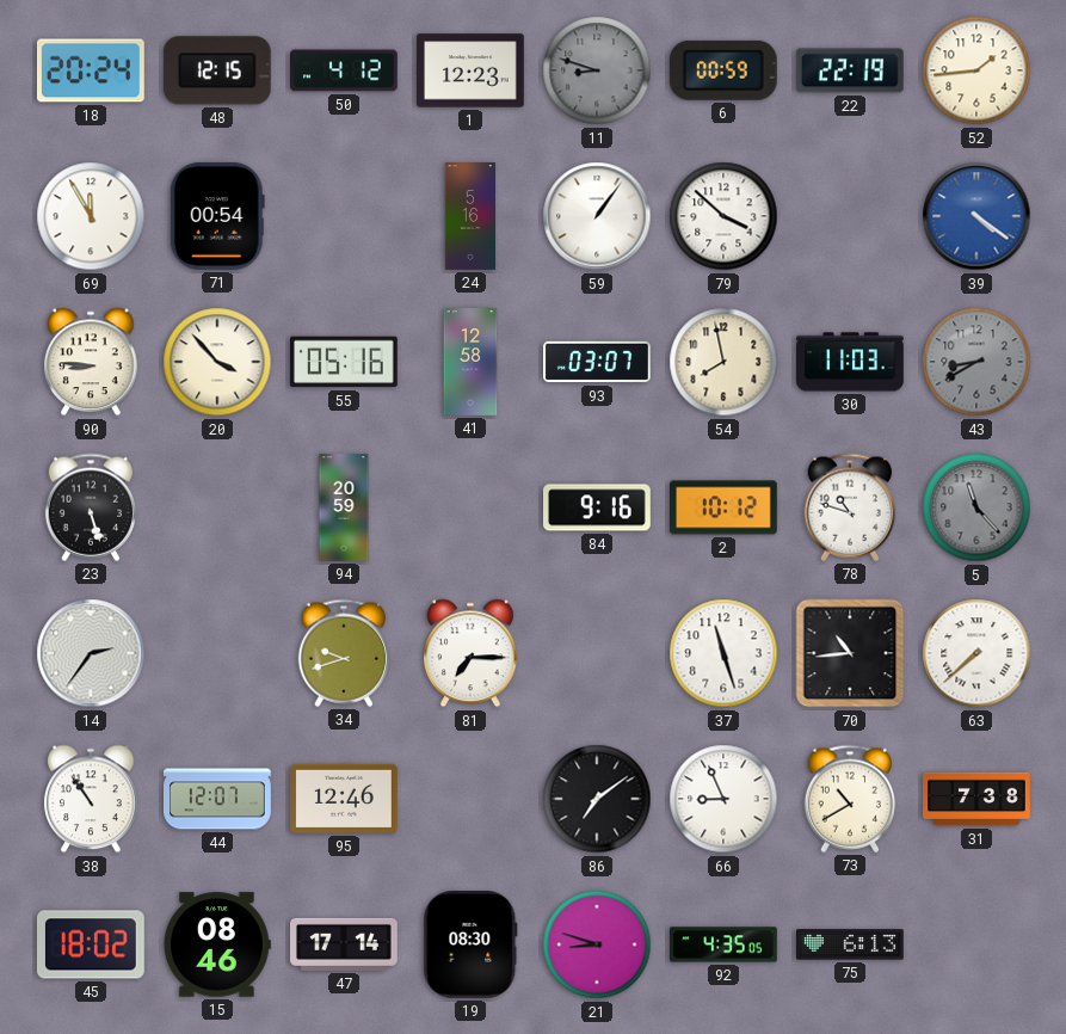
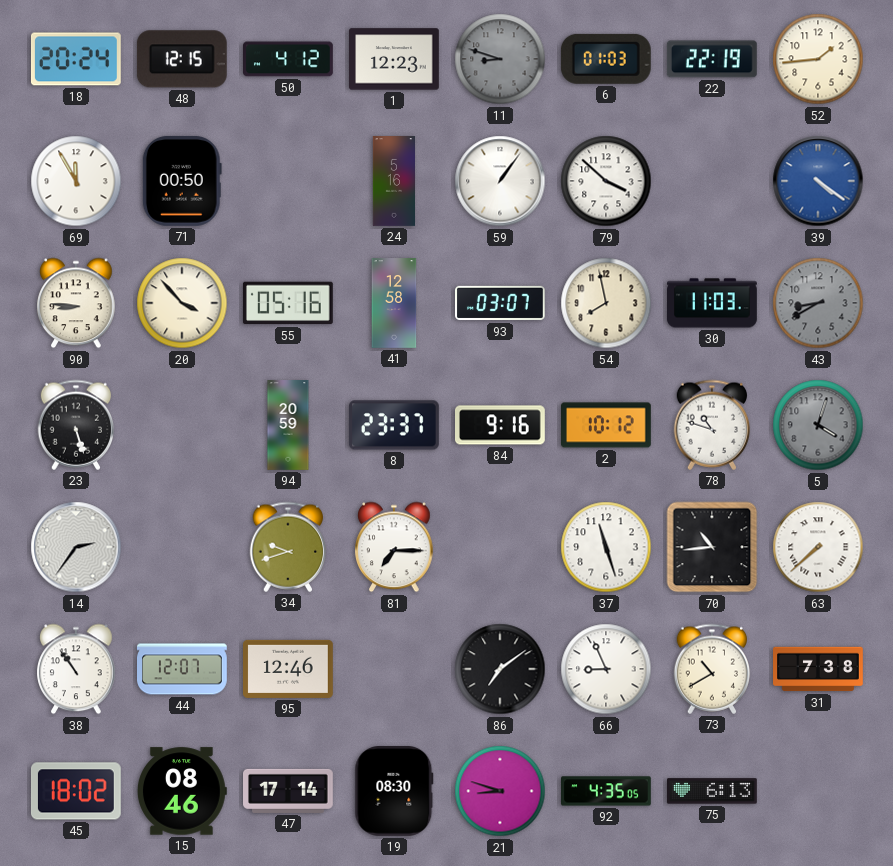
6: 00:59 -> 01:03
71: 00:54 -> 00:50
8: none -> 23:37
5: 11:23 -> 4:03
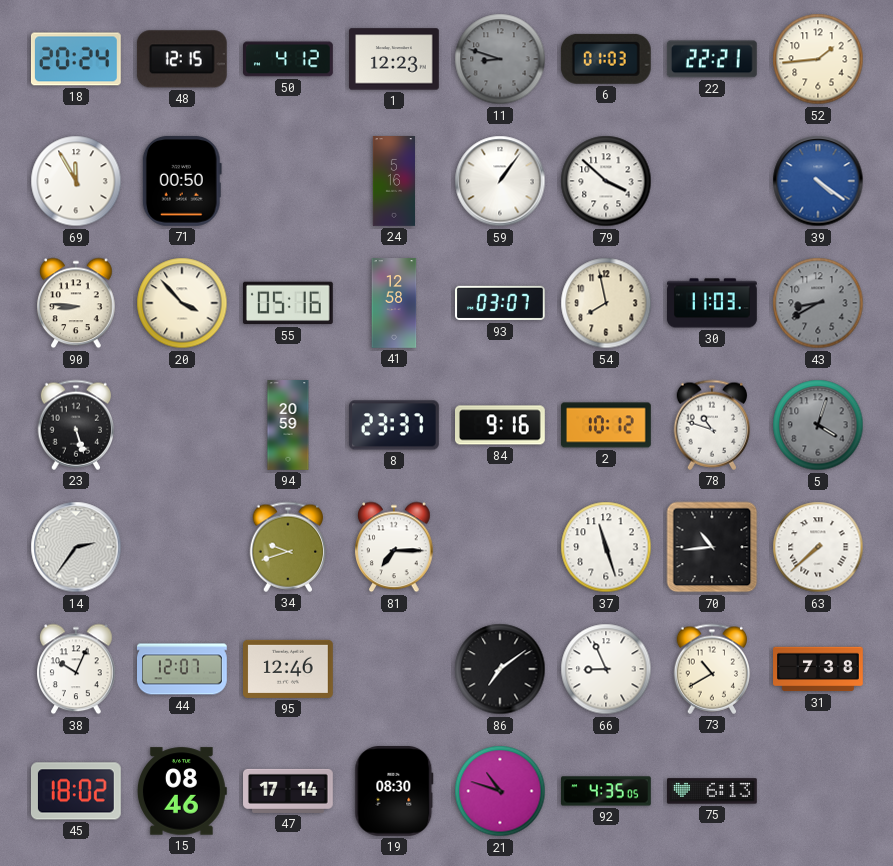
22: 22:19 -> 22:21
38: 10:54 -> 10:04
21: 8:48 -> 10:48
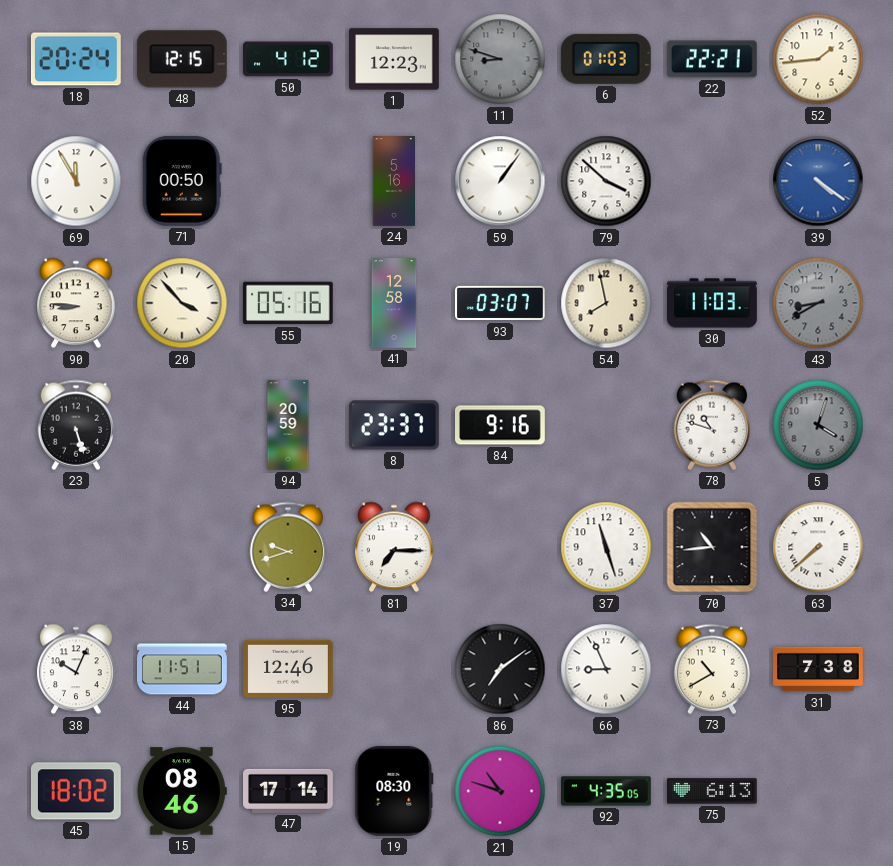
2: 10:12 -> none
14: 2:36 -> none
44: 12:07 -> 11:51
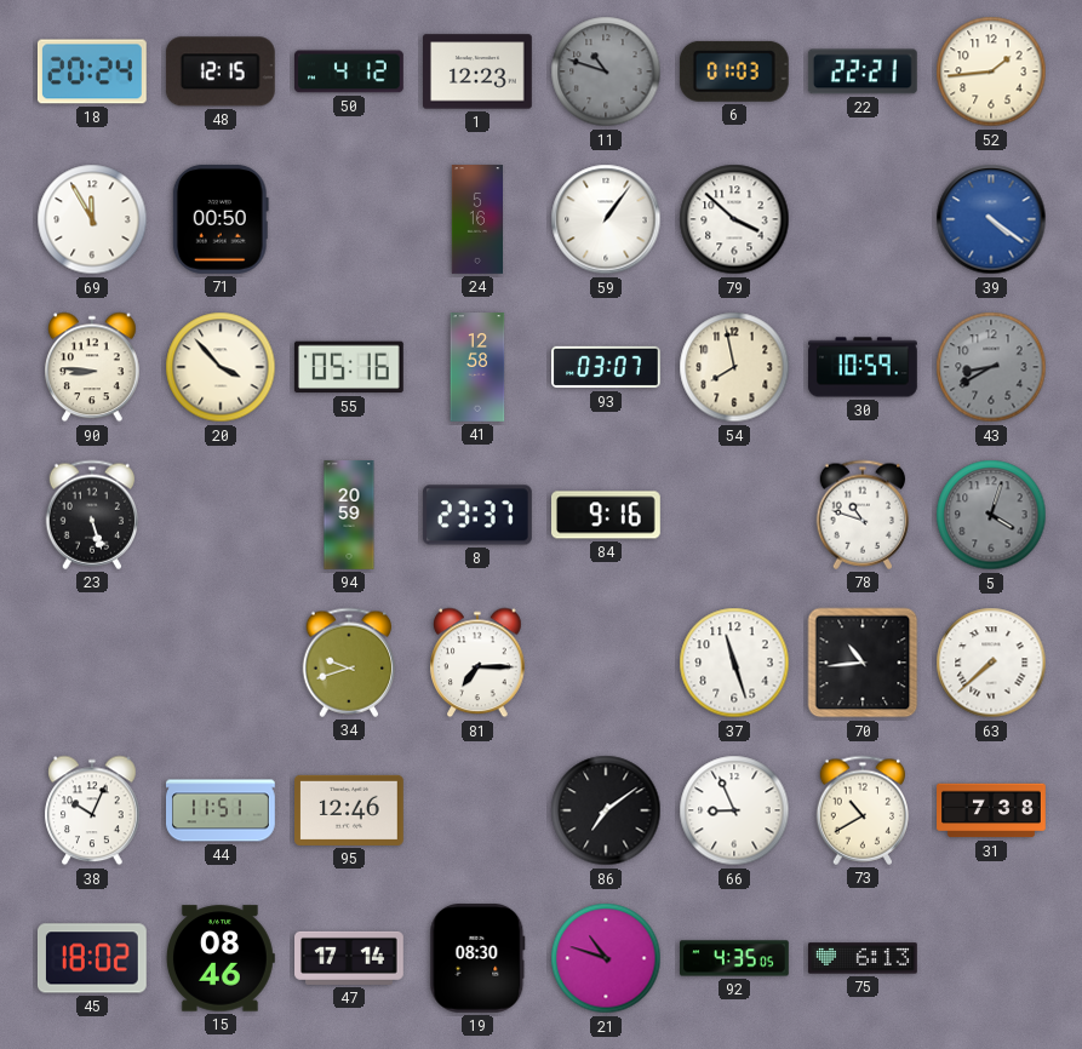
11: 8:48 -> 10:48
30: 11:03 -> 10:59
